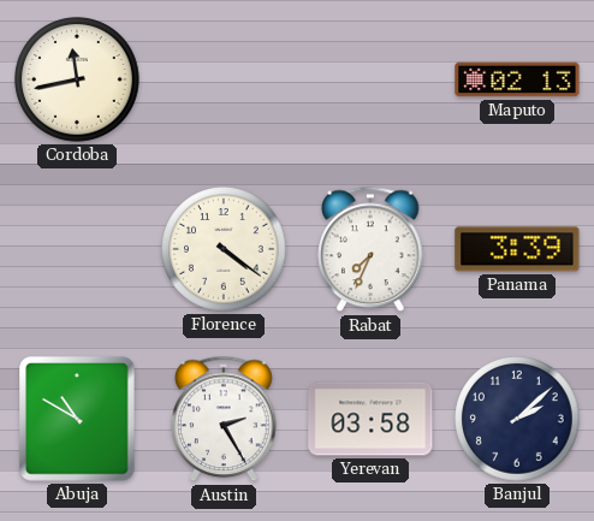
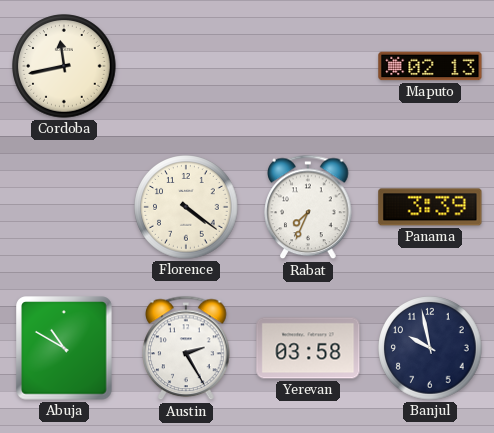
Banjul: 2:08 -> 9:58
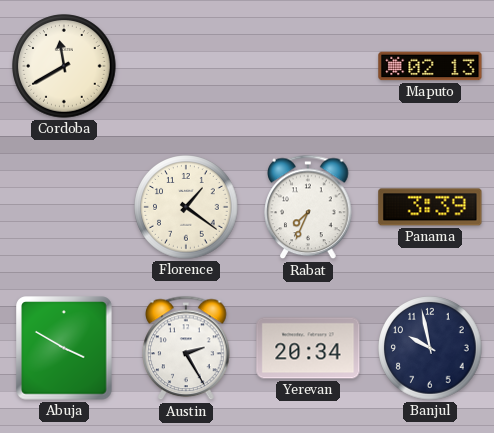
Cordoba: 11:43 -> 11:40
Florence: 4:21 -> 1:21
Abuja: 10:50 -> 3:50
Yerevan: 03:58 -> 20:34
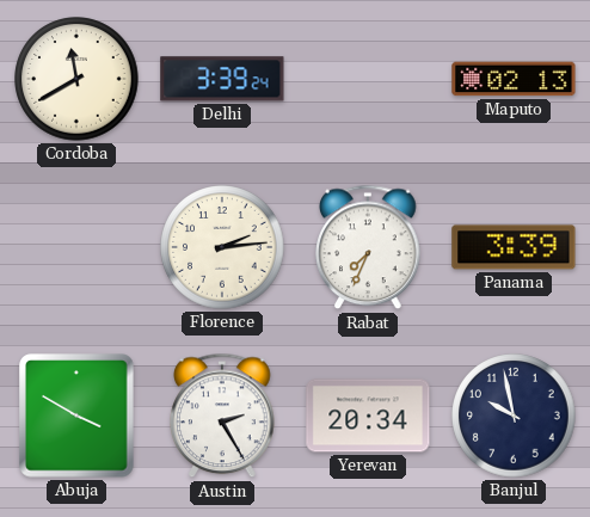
Delhi: none -> 3:39
Florence: 1:21 -> 2:14
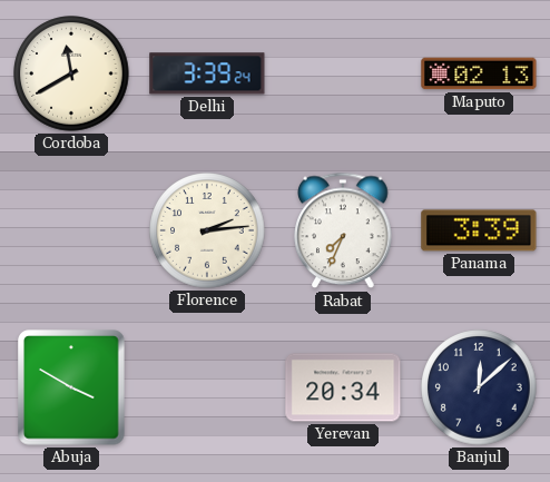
Austin: 2:25 -> none
Banjul: 9:58 -> 12:08
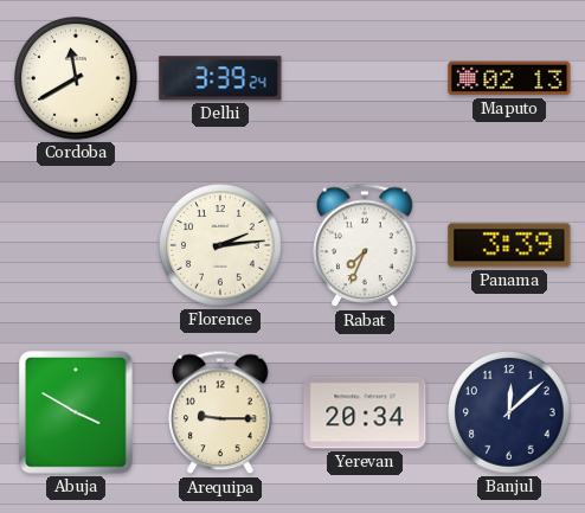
Arequipa: none -> 9:15
